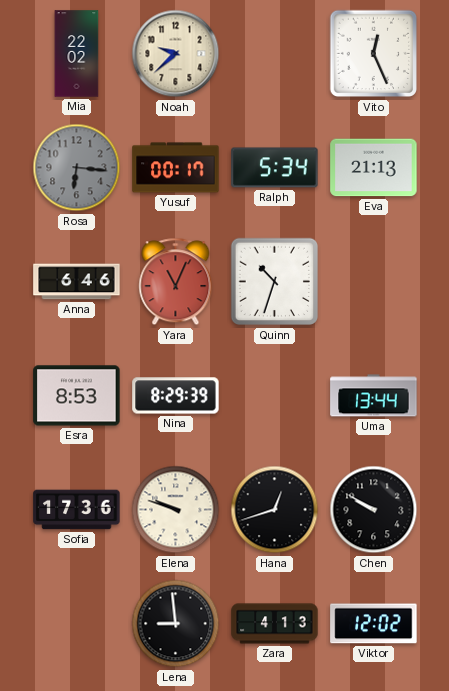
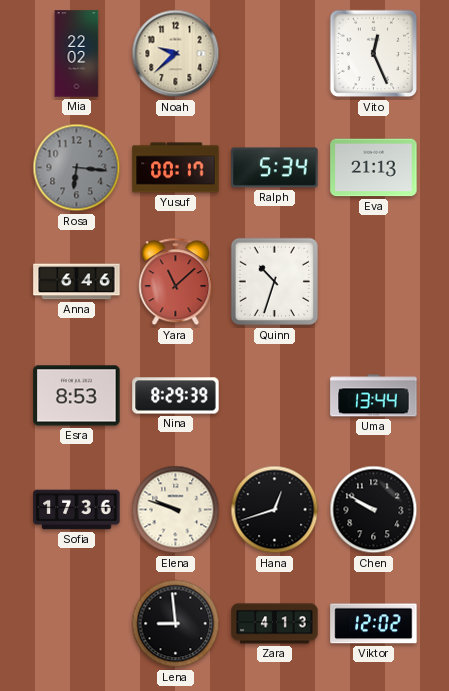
Yara: 11:04 -> 11:08
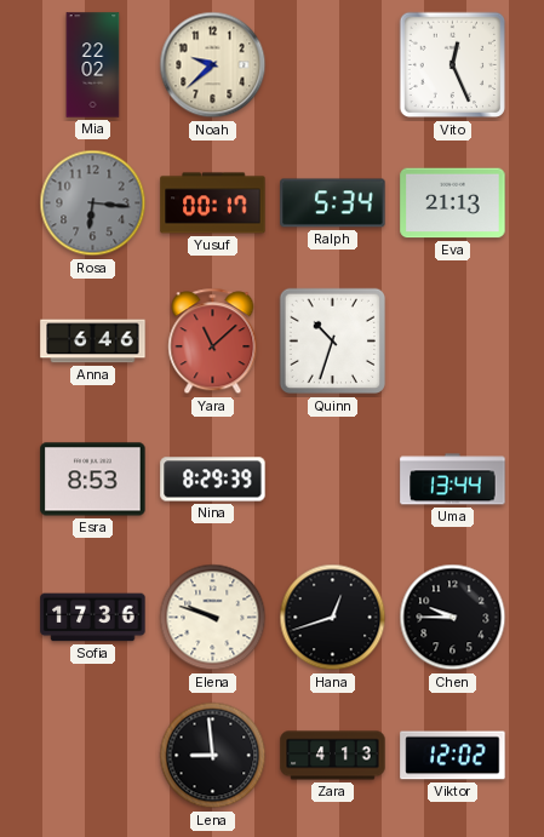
Chen: 9:50 -> 9:45
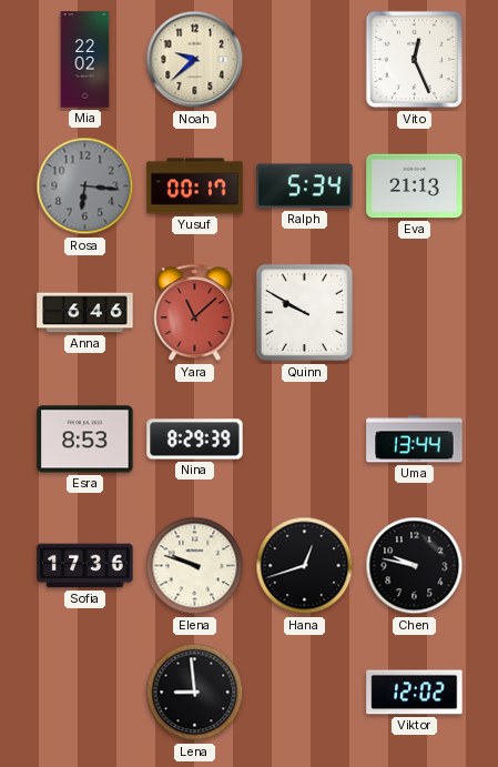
Quinn: 10:33 -> 9:50
Chen: 9:45 -> 9:47
Zara: 4:13 -> none
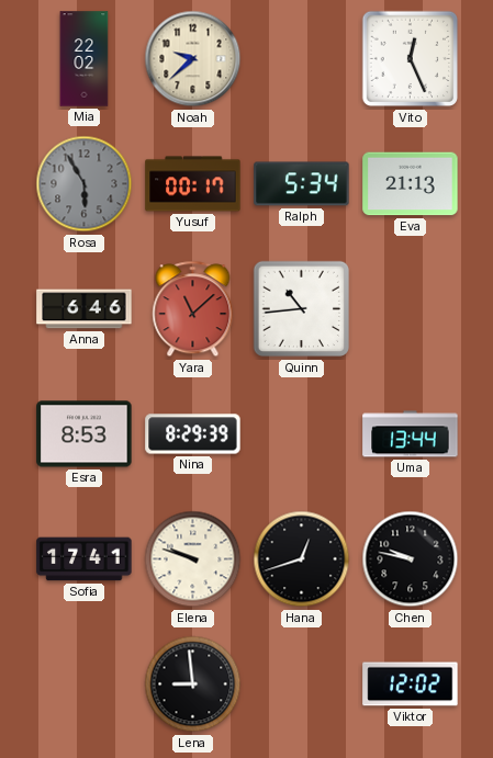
Rosa: 6:16 -> 5:55
Quinn: 9:50 -> 10:44
Sofia: 17:36 -> 17:41
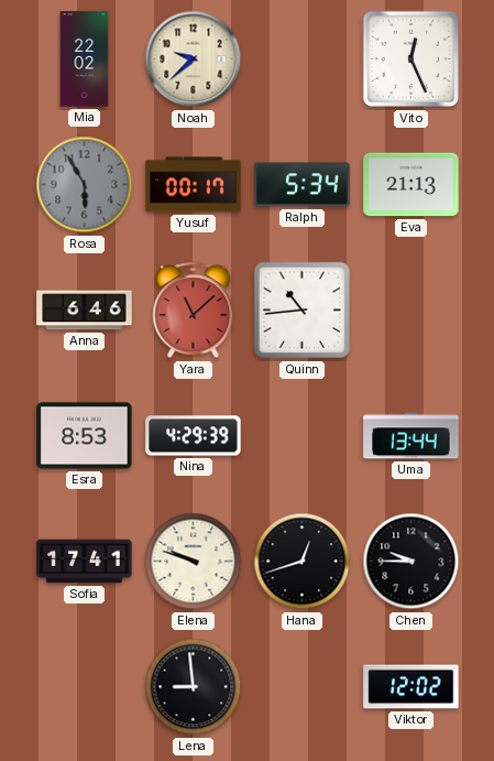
Nina: 8:29 -> 4:29
Chen: 9:47 -> 9:45
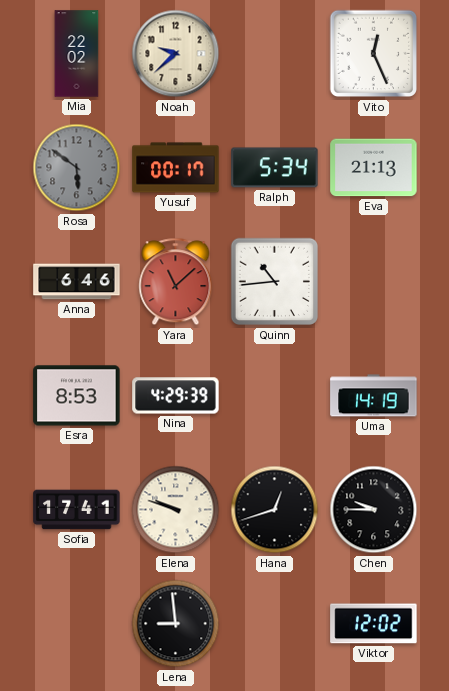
Rosa: 5:55 -> 5:51
Uma: 13:44 -> 14:19
